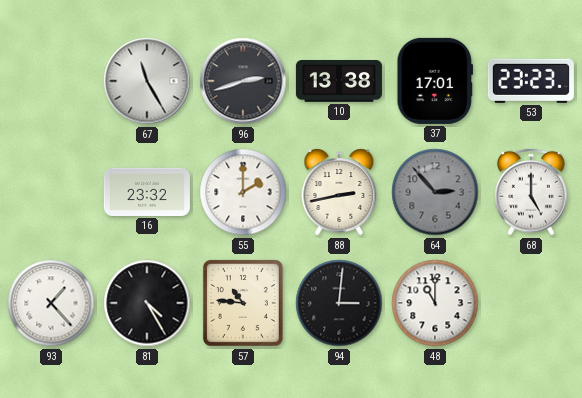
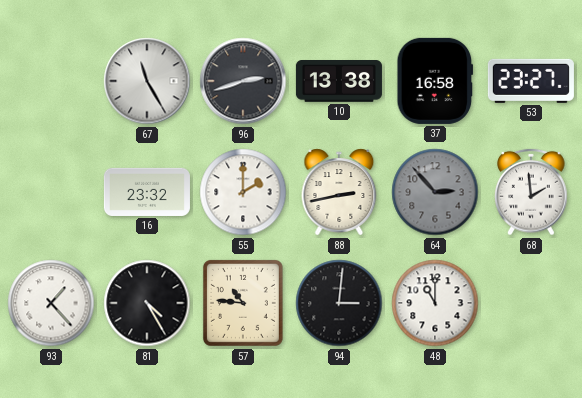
37: 17:01 -> 16:58
53: 23:23 -> 23:27
68: 5:00 -> 1:59
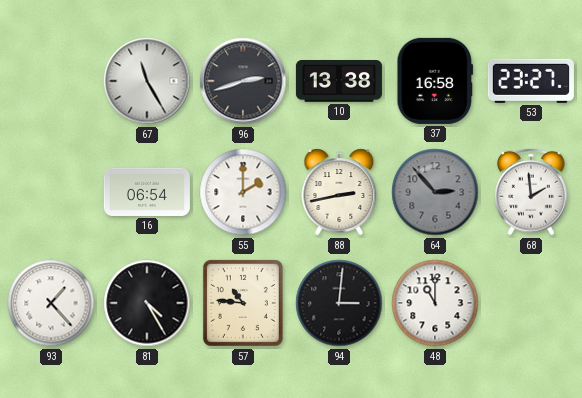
16: 23:32 -> 06:54
